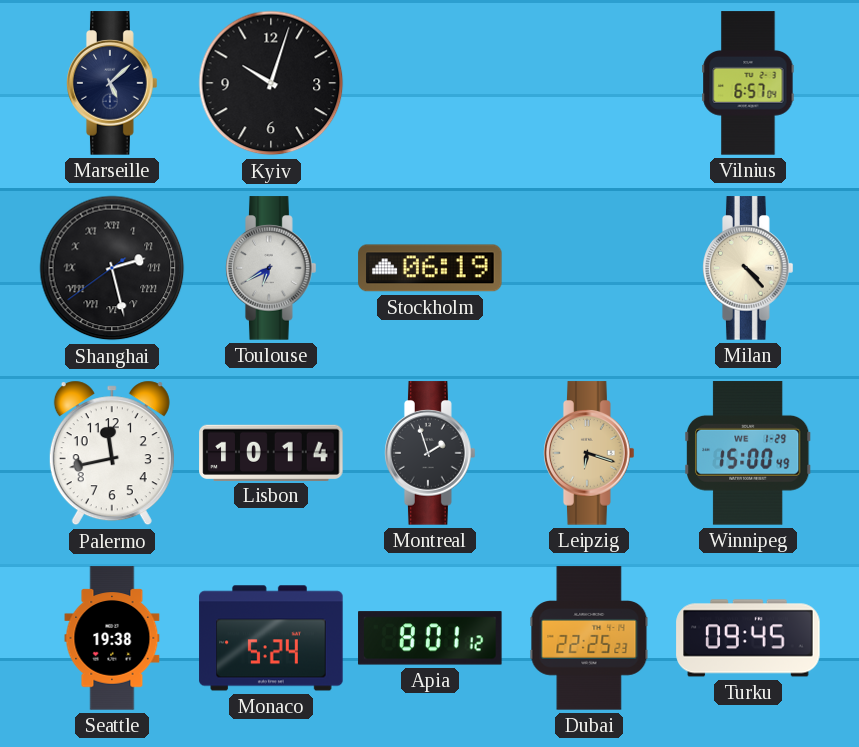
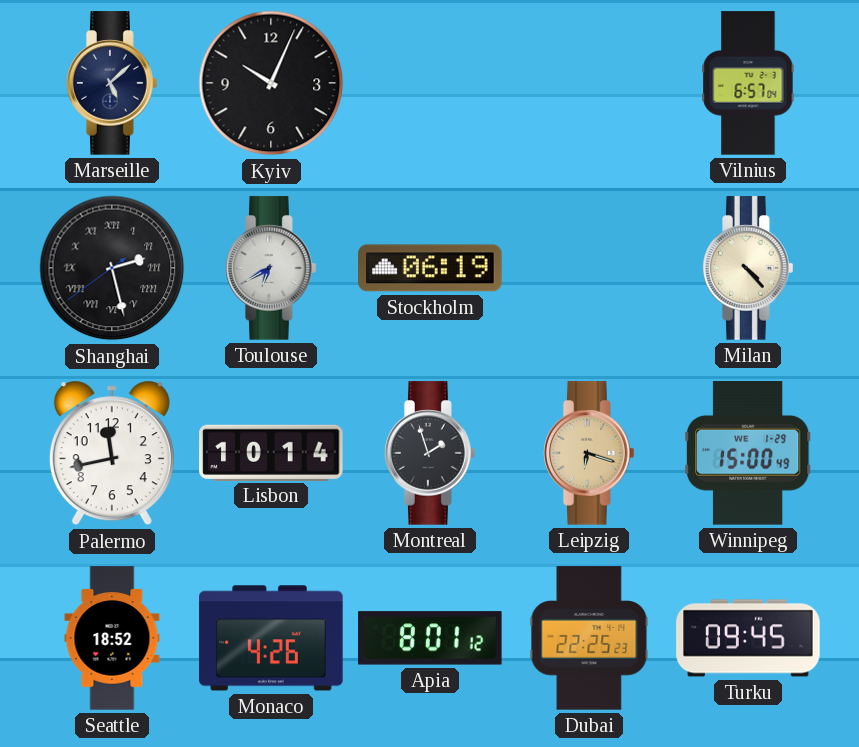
Kyiv: 10:03 -> 10:04
Seattle: 19:38 -> 18:52
Monaco: 5:24 -> 4:26
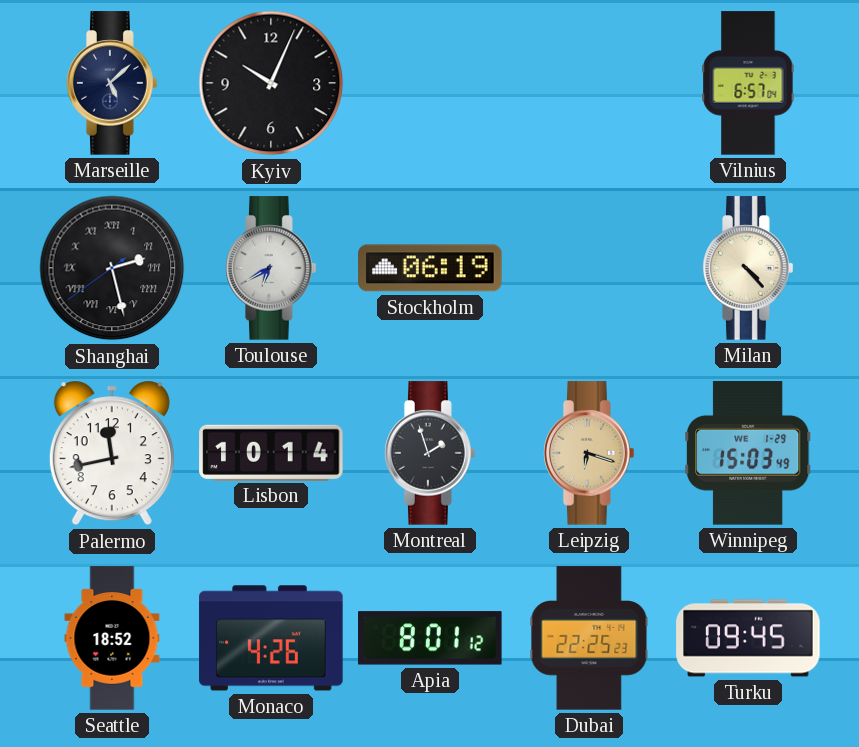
Winnipeg: 15:00 -> 15:03
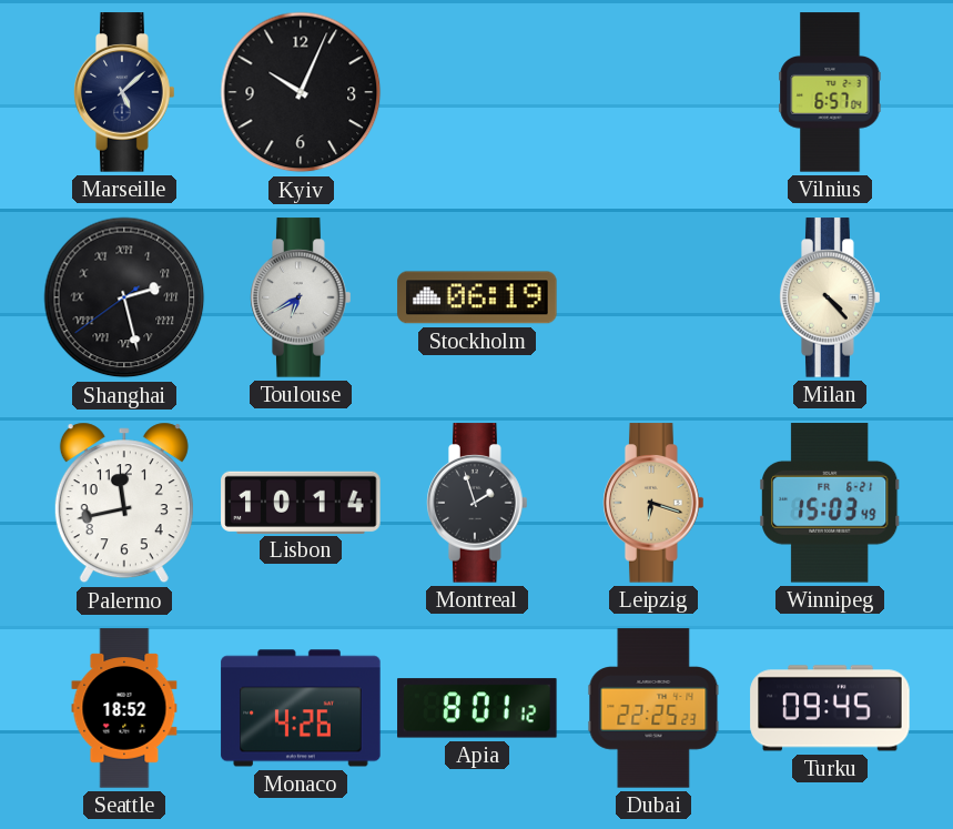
Winnipeg date: WE 1-29 -> FR 6-21
